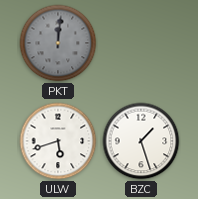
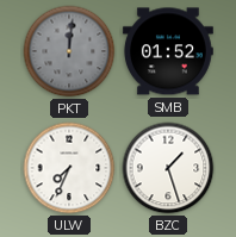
SMB: none -> 01:52
ULW: 5:42 -> 7:34
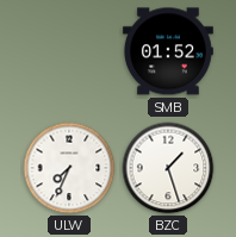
PKT: 12:01 -> none
